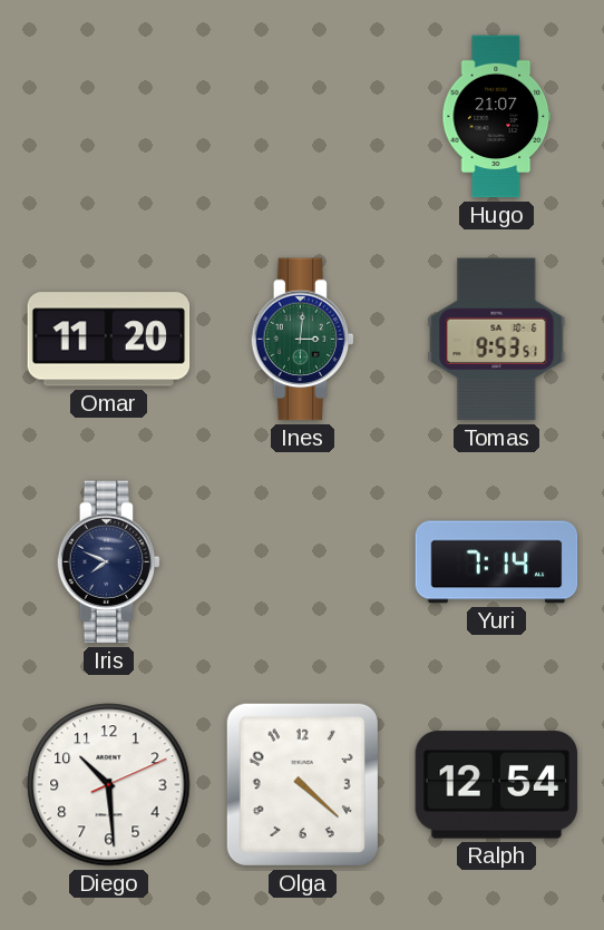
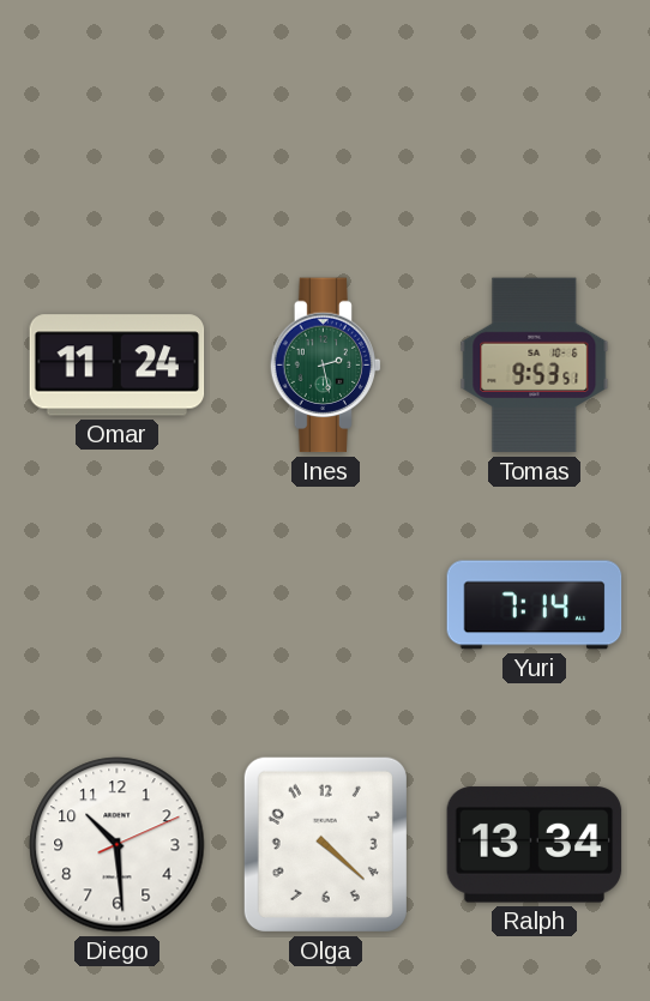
Hugo: 21:07 -> none
Omar: 11:20 -> 11:24
Ines: 3:01 -> 2:28
Iris: 7:49 -> none
Ralph: 12:54 -> 13:34
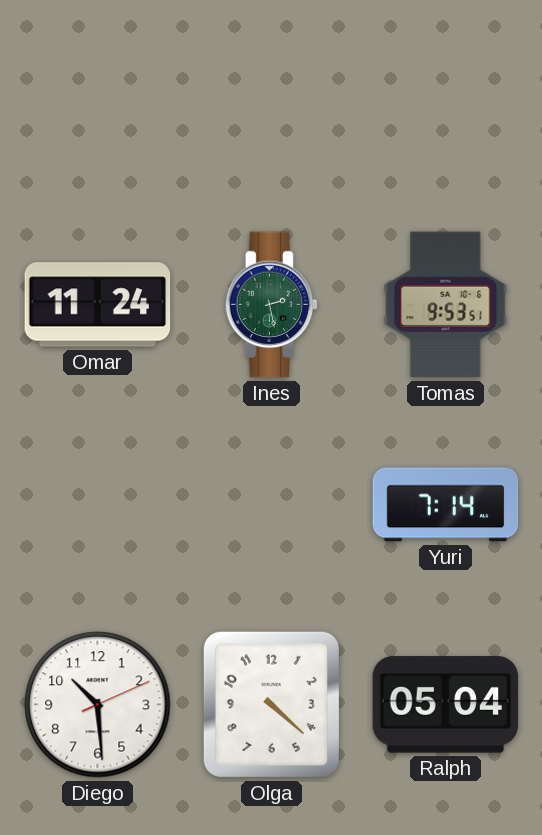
Ralph: 13:34 -> 05:04
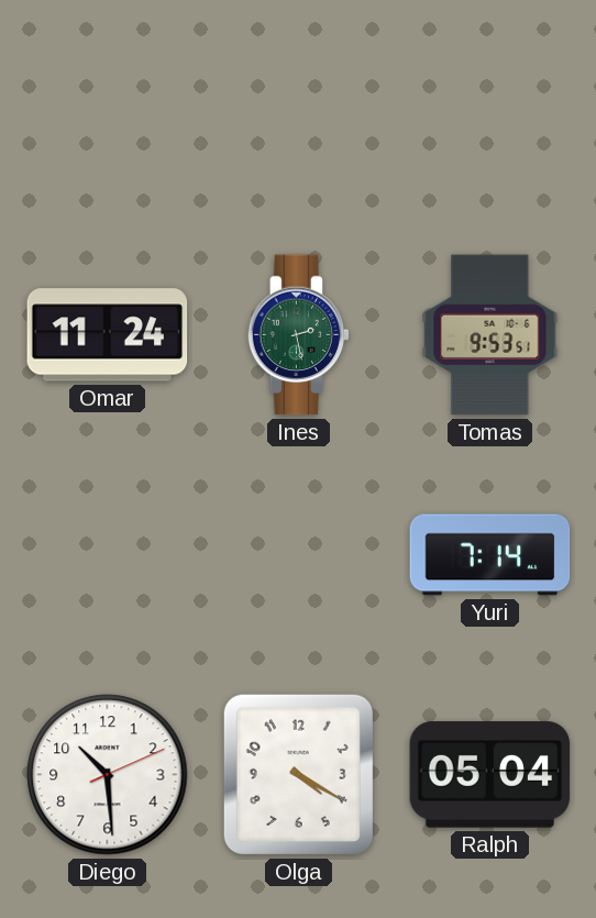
Olga: 4:22 -> 4:20
